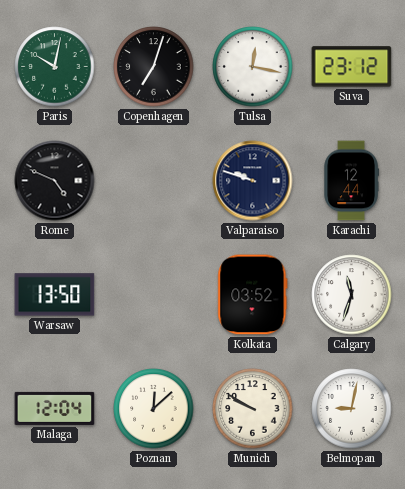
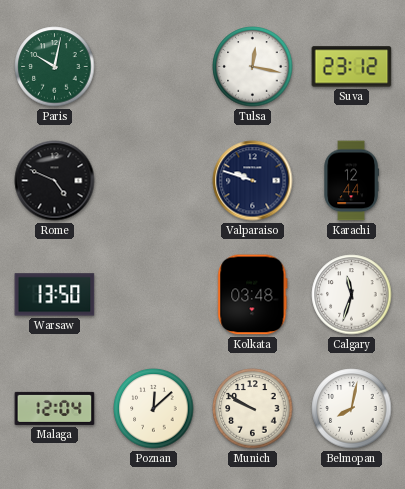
Copenhagen: 7:03 -> none
Kolkata: 03:52 -> 03:48
Belmopan: 9:02 -> 8:02
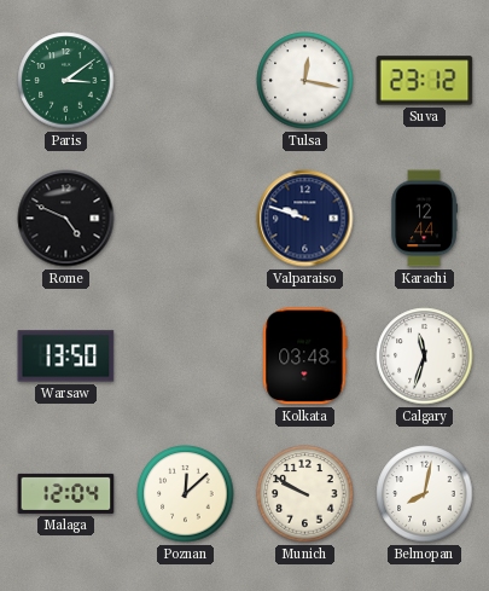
Paris: 10:02 -> 3:09
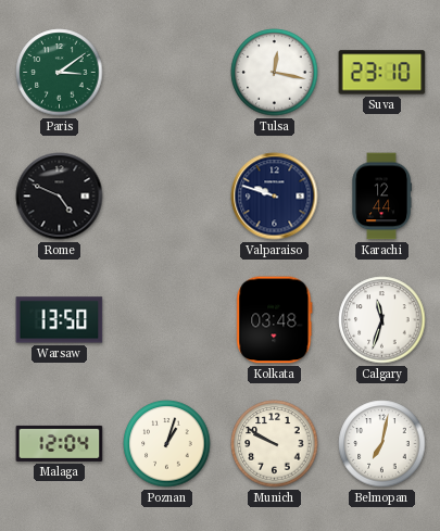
Suva: 23:12 -> 23:10
Poznan: 12:08 -> 1:03
Belmopan: 8:02 -> 7:02
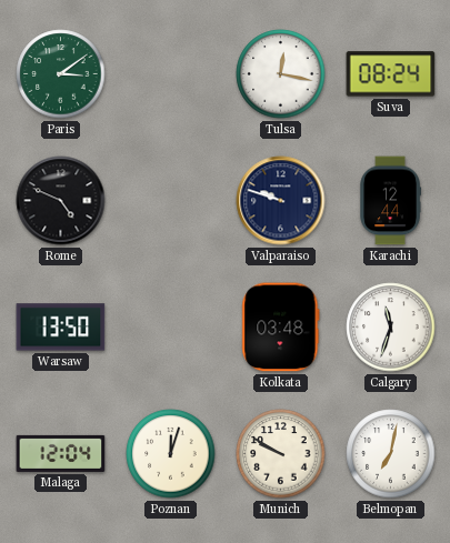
Suva: 23:10 -> 08:24
Poznan: 1:03 -> 12:03
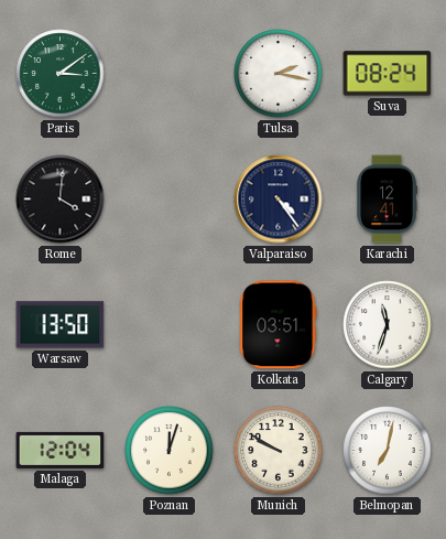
Tulsa: 12:17 -> 2:17
Rome: 4:49 -> 4:01
Valparaiso: 9:48 -> 4:24
Karachi: 12:44 -> 12:41
Kolkata: 03:48 -> 03:51
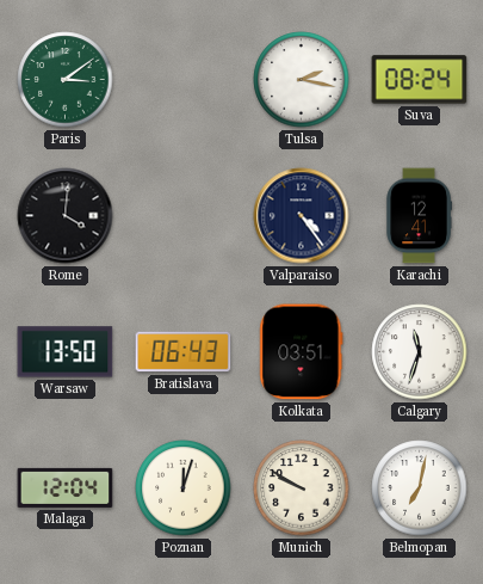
Bratislava: none -> 06:43
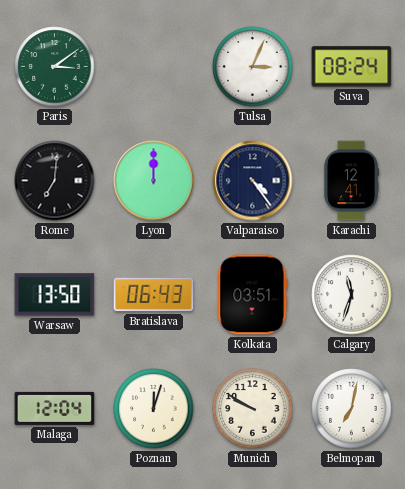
Tulsa: 2:17 -> 3:04
Rome: 4:01 -> 7:01
Lyon: none -> 12:00
